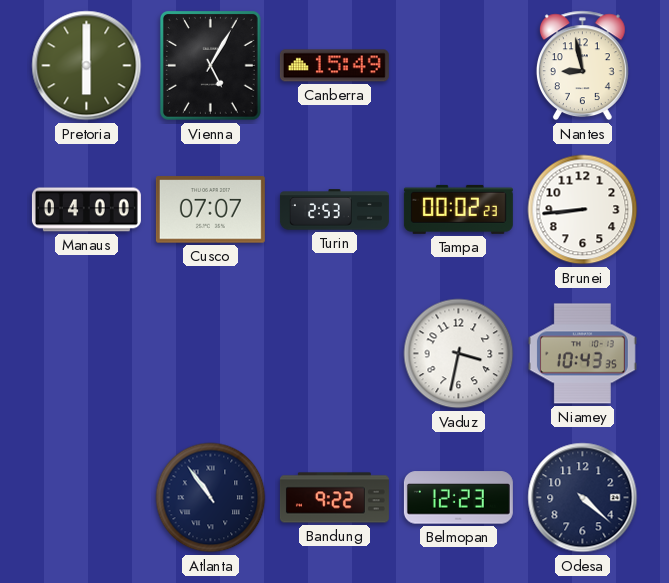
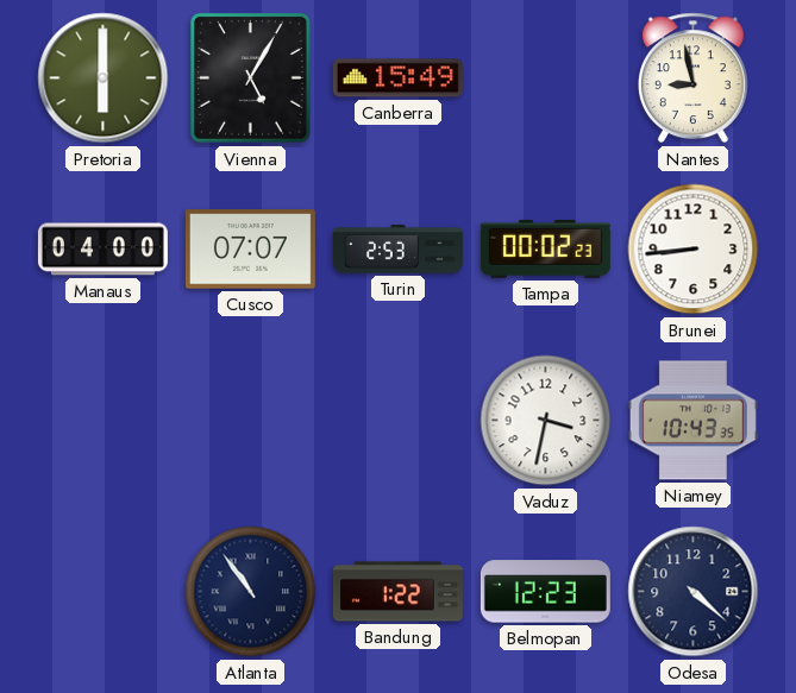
Bandung: 9:22 -> 1:22
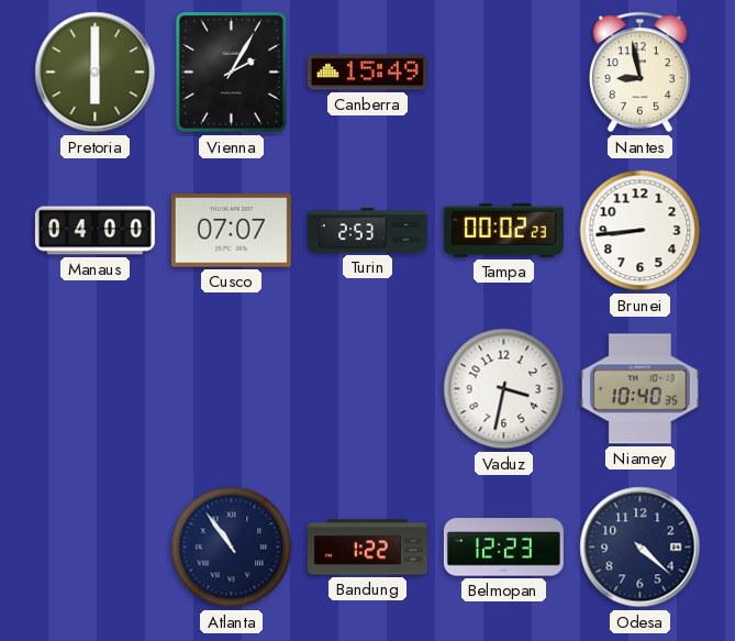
Vienna: 5:05 -> 2:05
Niamey: 10:43 -> 10:40
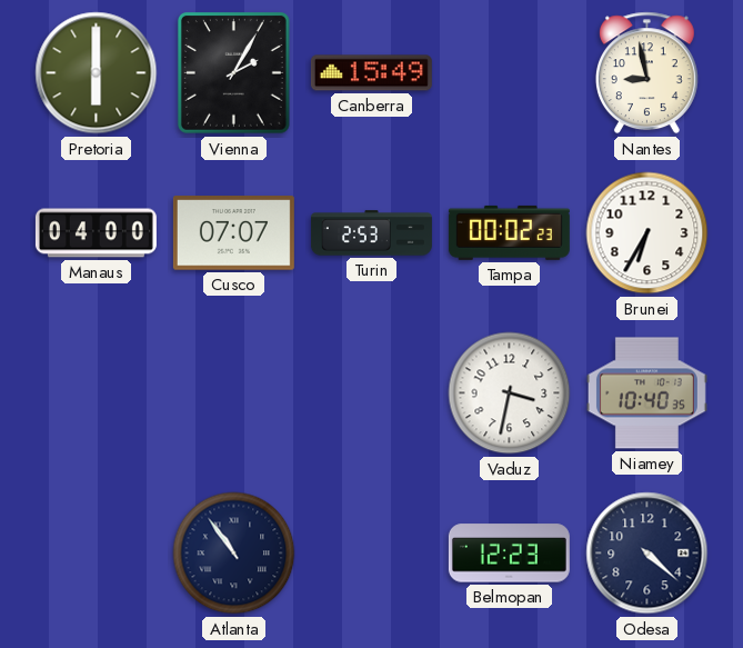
Brunei: 8:44 -> 6:35
Bandung: 1:22 -> none
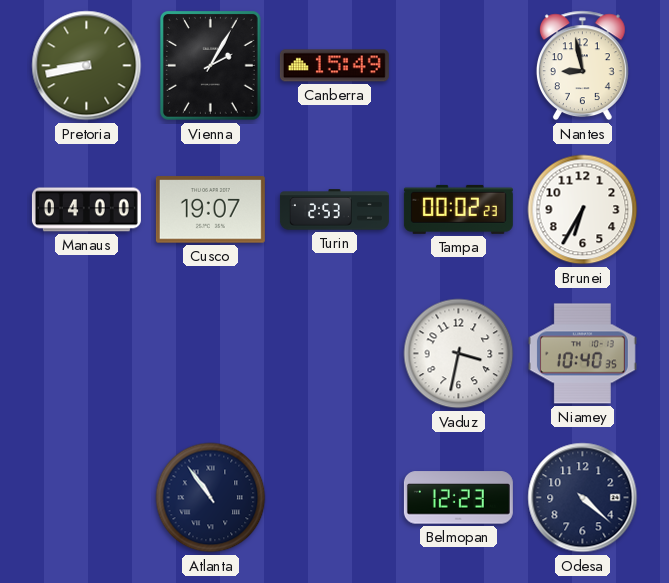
Pretoria: 6:00 -> 8:43
Cusco: 07:07 -> 19:07
